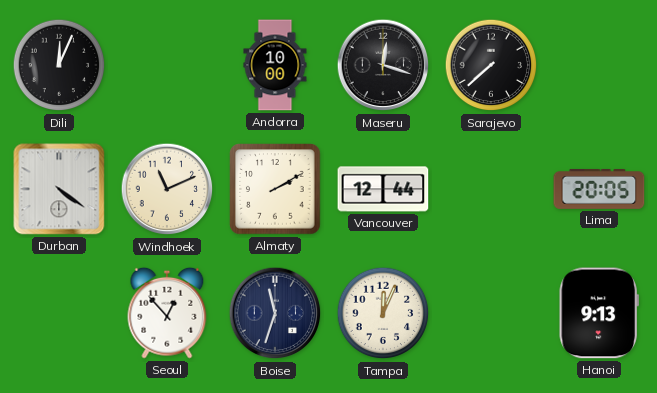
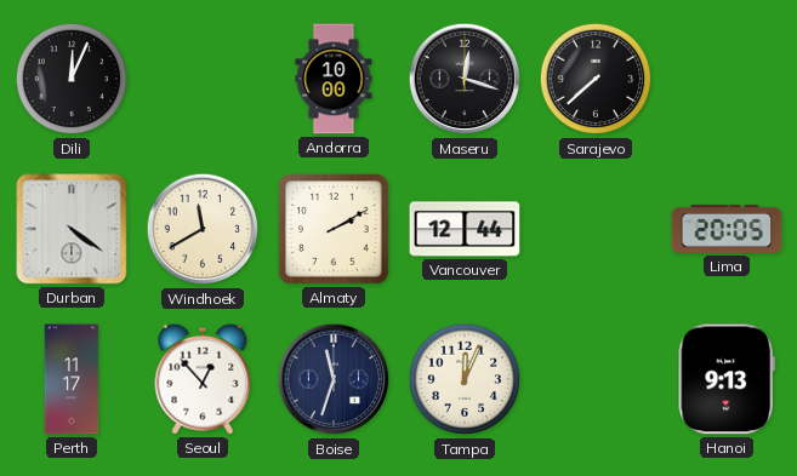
Windhoek: 11:11 -> 11:40
Perth: none -> 11:17
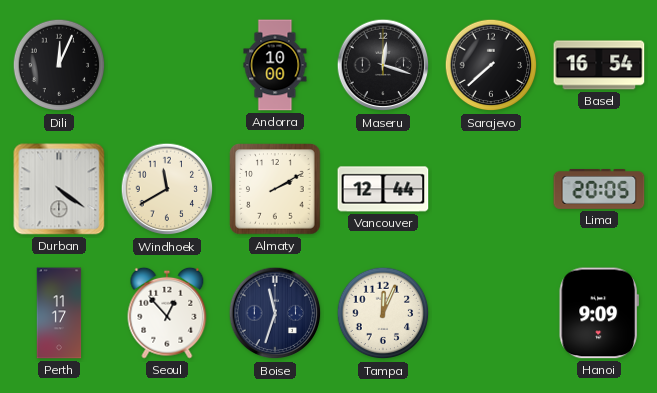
Basel: none -> 16:54
Hanoi: 9:13 -> 9:09
